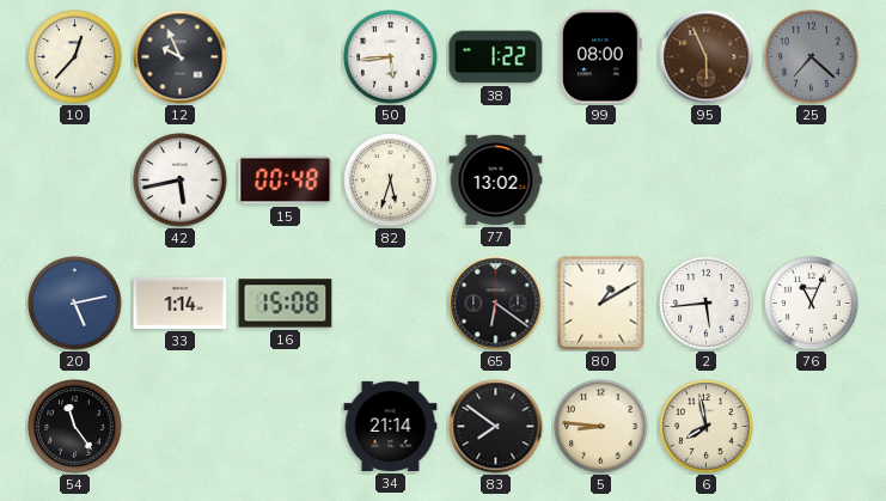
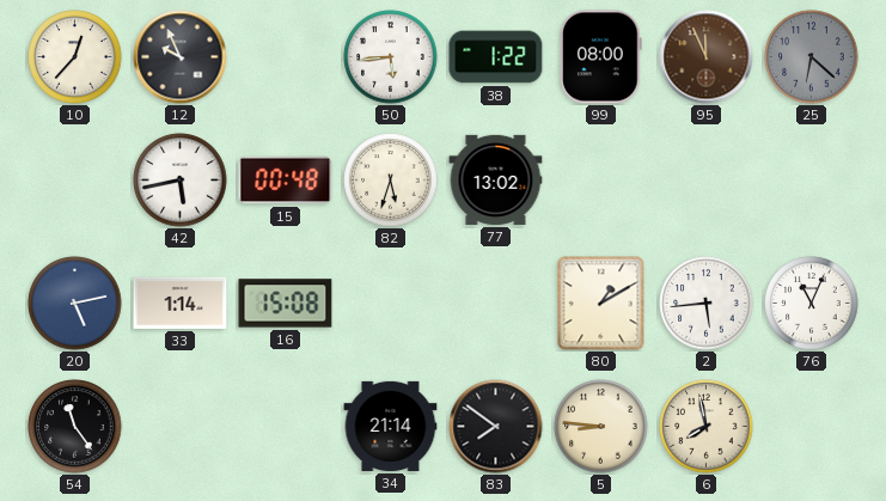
95: 5:56 -> 11:56
25: 7:22 -> 6:22
65: 6:21 -> none
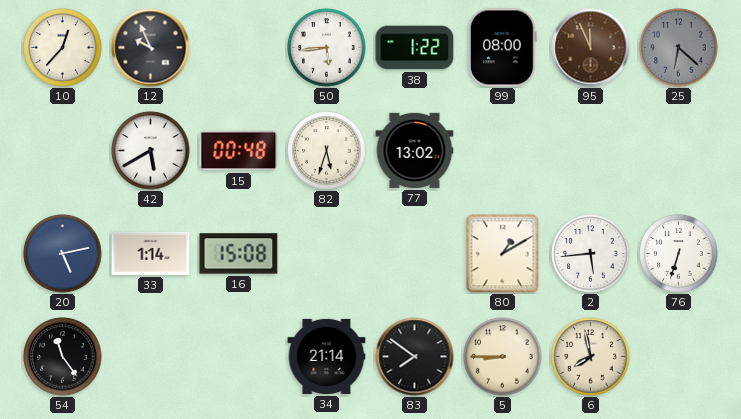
42: 5:43 -> 5:40
76: 11:04 -> 6:33
5: 8:46 -> 8:45
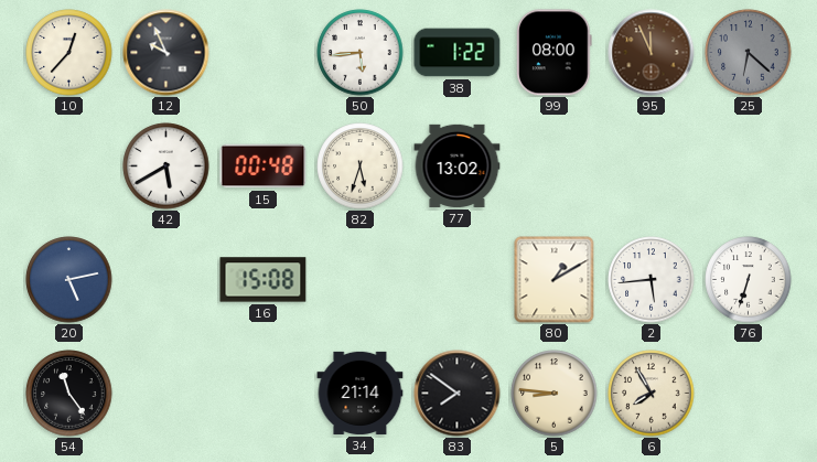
33: 1:14 -> none
5: 8:45 -> 8:46
6: 7:58 -> 7:55
